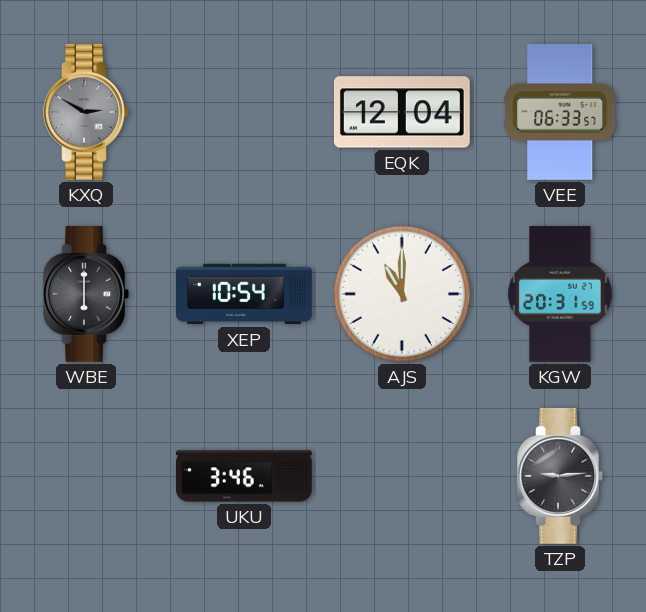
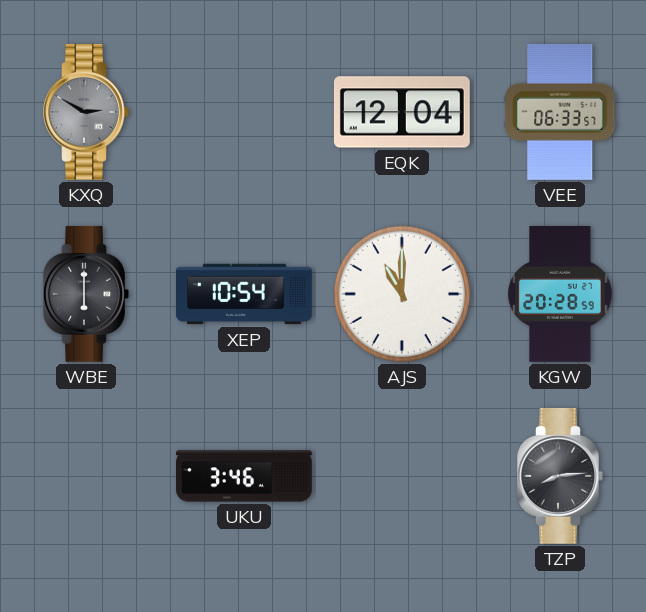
KGW: 20:31 -> 20:28
TZP: 9:14 -> 8:14
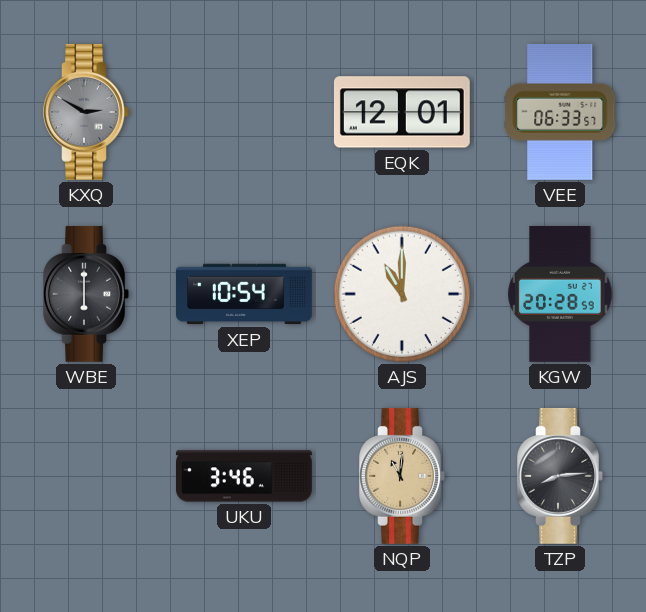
EQK: 12:04 -> 12:01
NQP: none -> 11:01
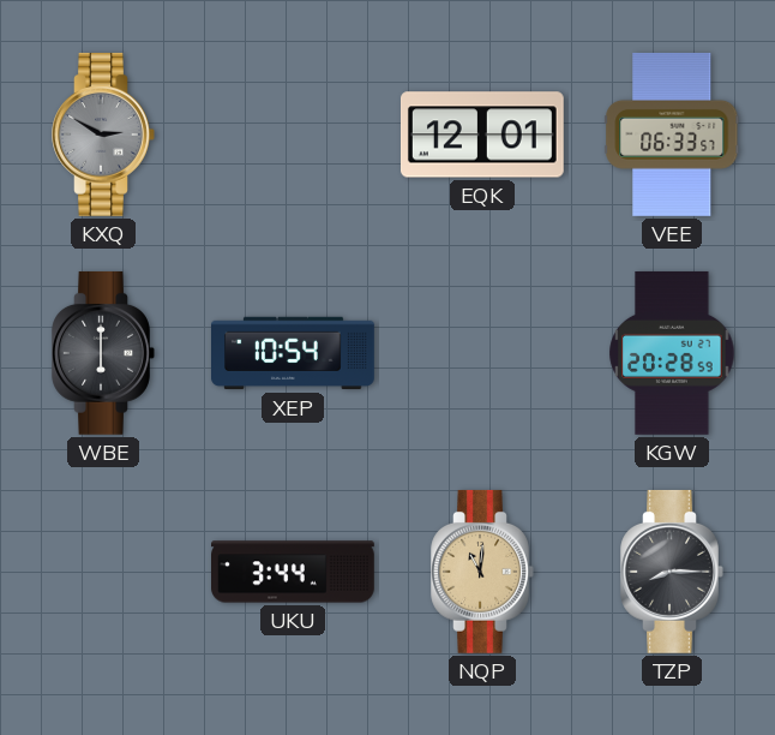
AJS: 11:00 -> none
UKU: 3:46 -> 3:44
TZP: 8:14 -> 8:15
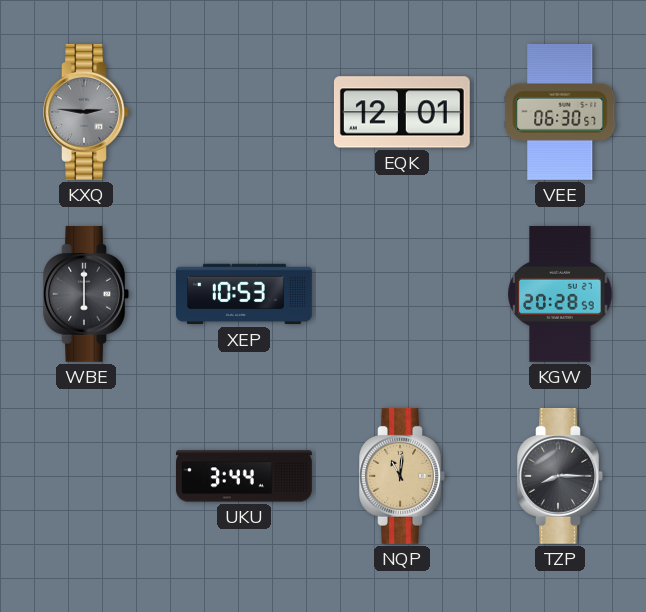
KXQ: 2:50 -> 2:46
VEE: 06:33 -> 06:30
XEP: 10:54 -> 10:53
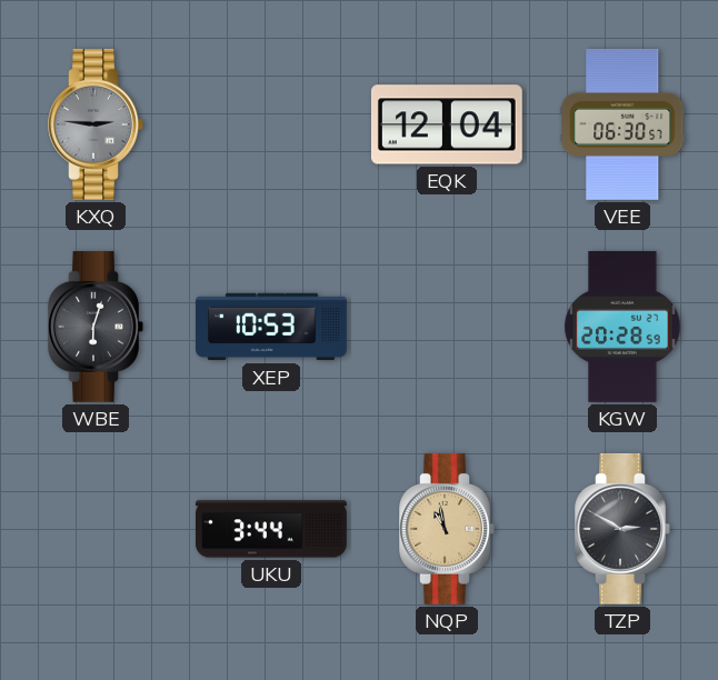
EQK: 12:01 -> 12:04
WBE: 6:00 -> 6:03
NQP: 11:01 -> 10:58
TZP: 8:15 -> 2:50
